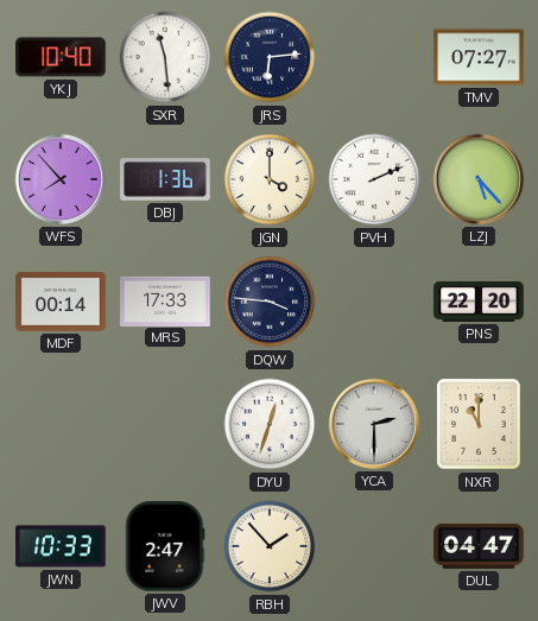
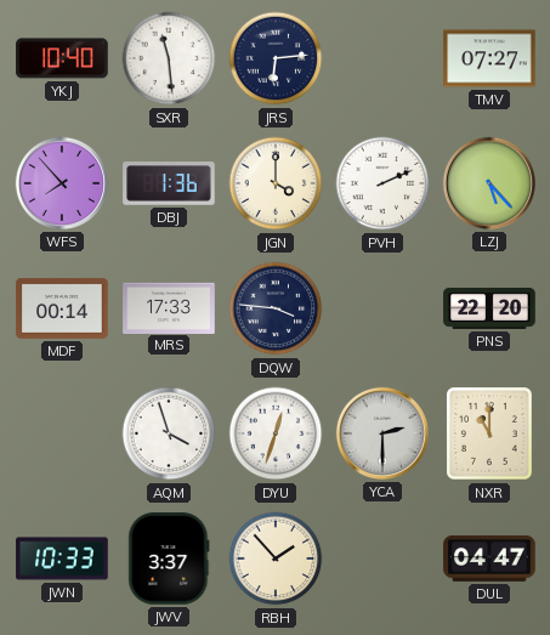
AQM: none -> 3:57
JWV: 2:47 -> 3:37
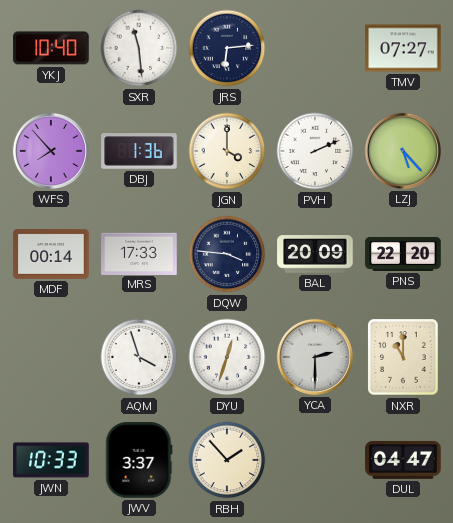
BAL: none -> 20:09
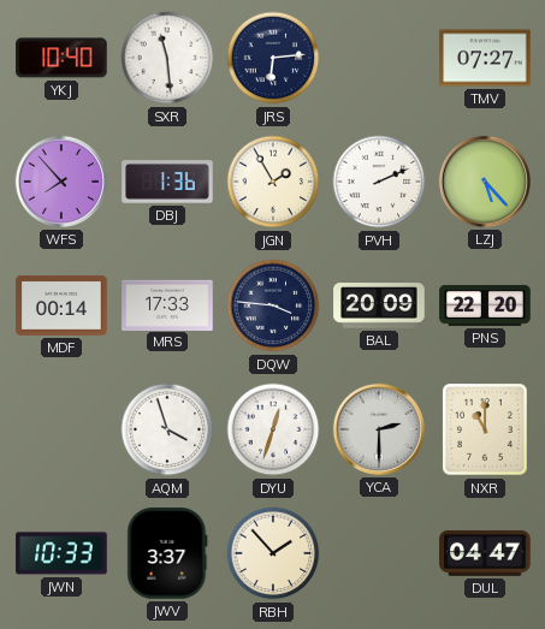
JGN: 4:00 -> 1:55
